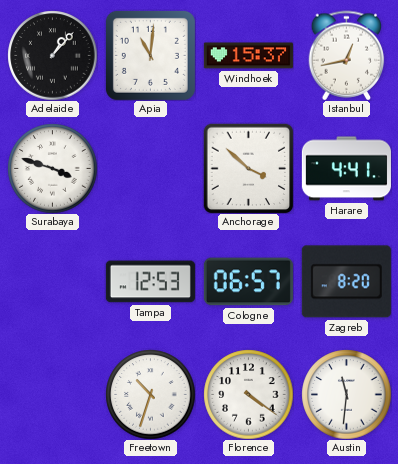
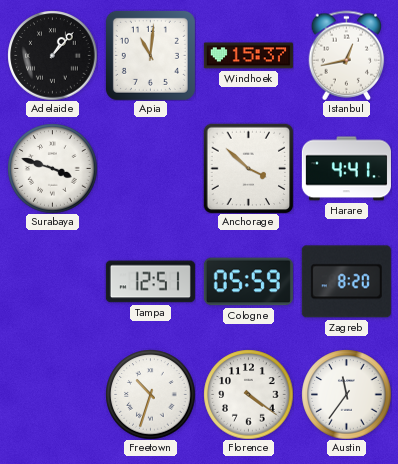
Tampa: 12:53 -> 12:51
Cologne: 06:57 -> 05:59
Austin: 11:31 -> 11:36
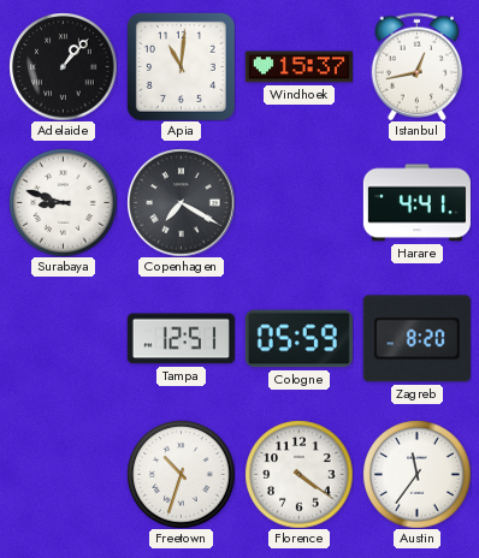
Surabaya: 3:48 -> 8:48
Copenhagen: none -> 7:20
Anchorage: 3:52 -> none
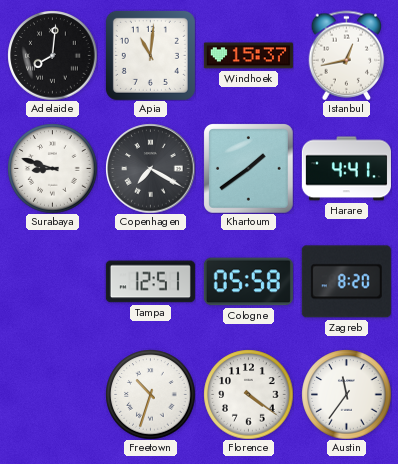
Adelaide: 1:07 -> 8:01
Khartoum: none -> 1:39
Cologne: 05:59 -> 05:58
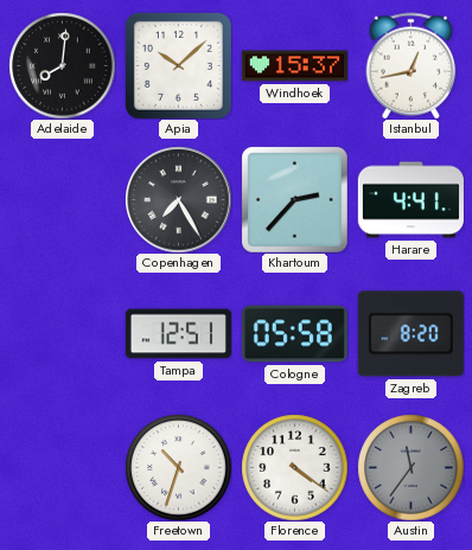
Apia: 11:01 -> 10:08
Surabaya: 8:48 -> none
Copenhagen: 7:20 -> 7:25
Khartoum: 1:39 -> 2:37
Austin dial: white -> grey
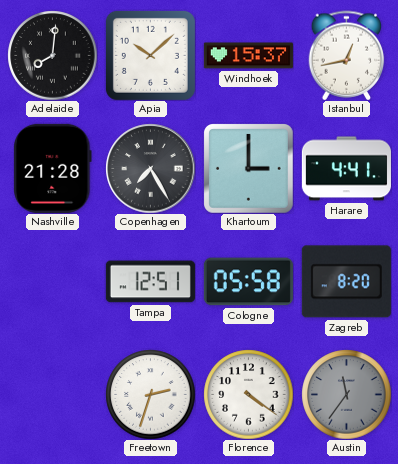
Nashville: none -> 21:28
Khartoum: 2:37 -> 3:00
Freetown: 10:33 -> 2:33
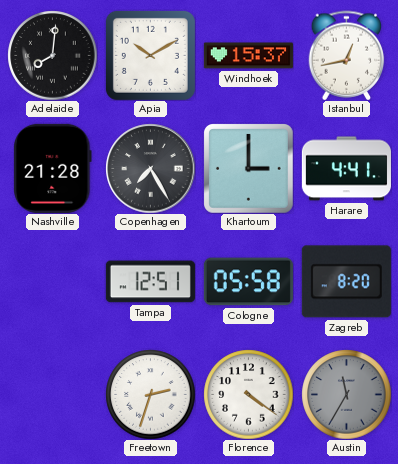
Apia: 10:08 -> 10:10
Austin: 11:36 -> 11:35
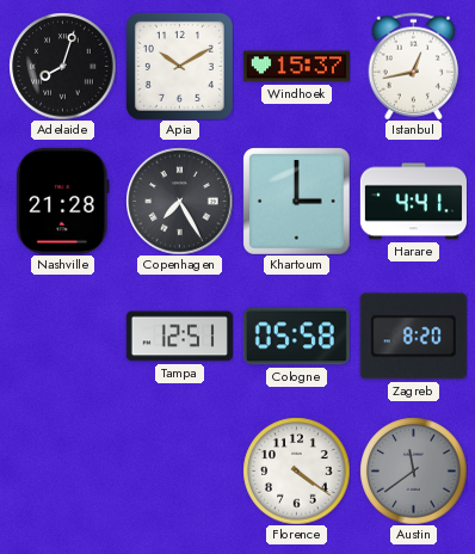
Adelaide: 8:01 -> 8:03
Freetown: 2:33 -> none
Austin: 11:35 -> 11:39
